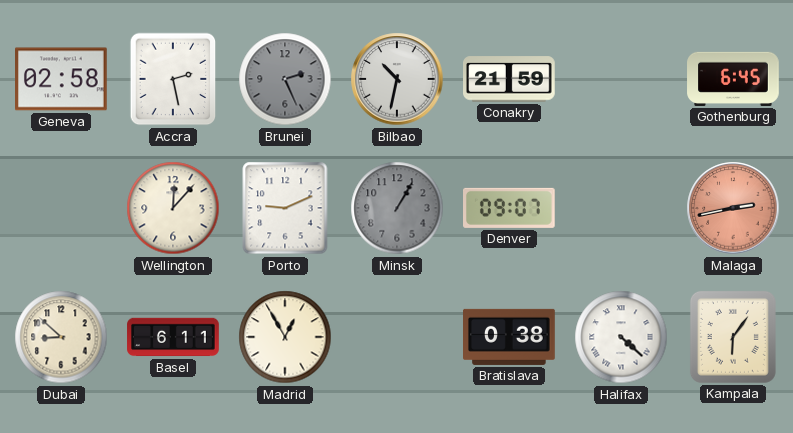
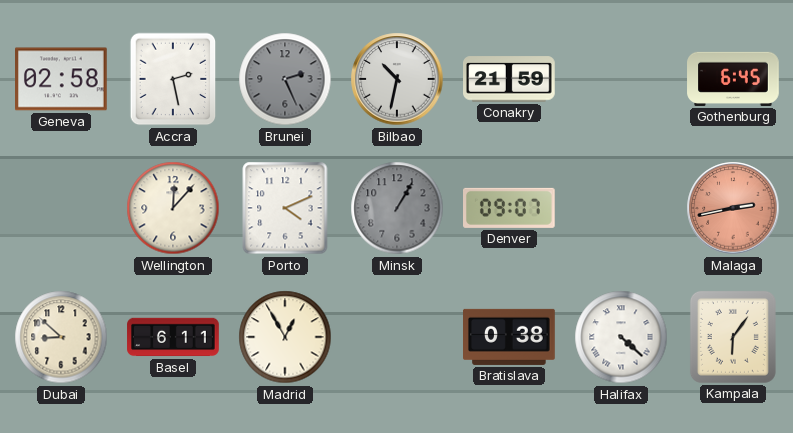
Porto: 9:11 -> 4:11
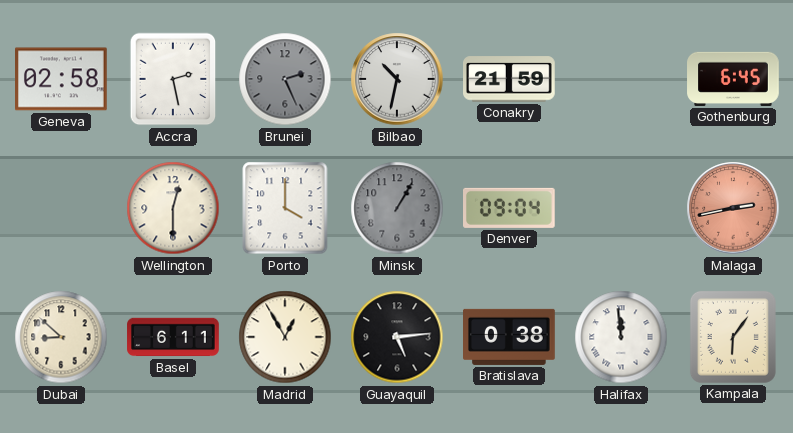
Wellington: 12:07 -> 12:30
Porto: 4:11 -> 4:00
Denver: 09:07 -> 09:04
Guayaquil: none -> 5:14
Halifax: 4:22 -> 11:59
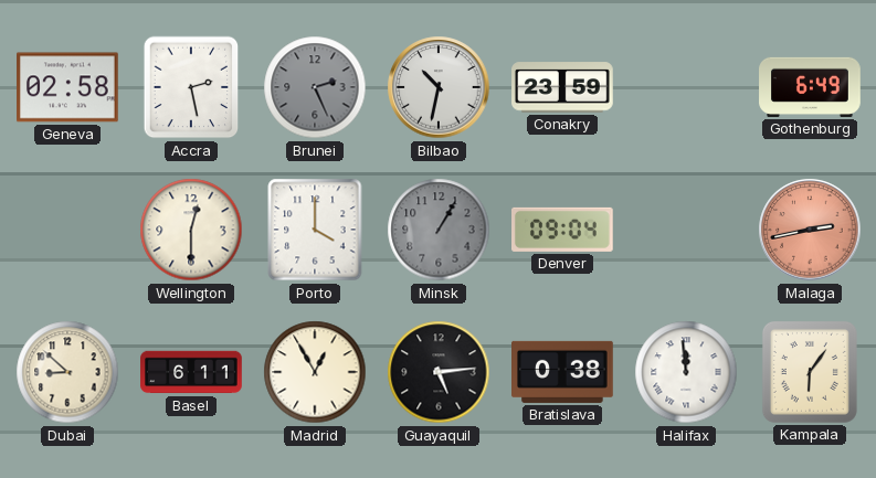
Conakry: 21:59 -> 23:59
Gothenburg: 6:45 -> 6:49
